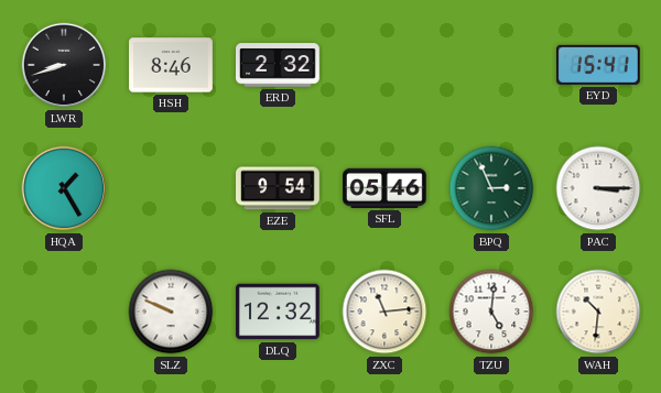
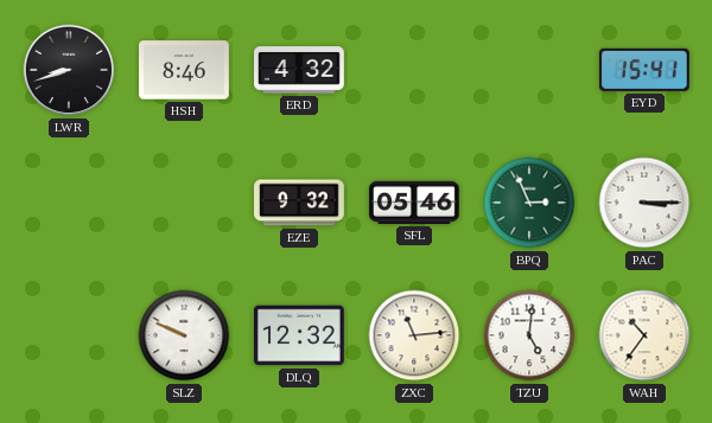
ERD: 2:32 -> 4:32
HQA: 1:25 -> none
EZE: 9:54 -> 9:32
WAH: 10:31 -> 10:36
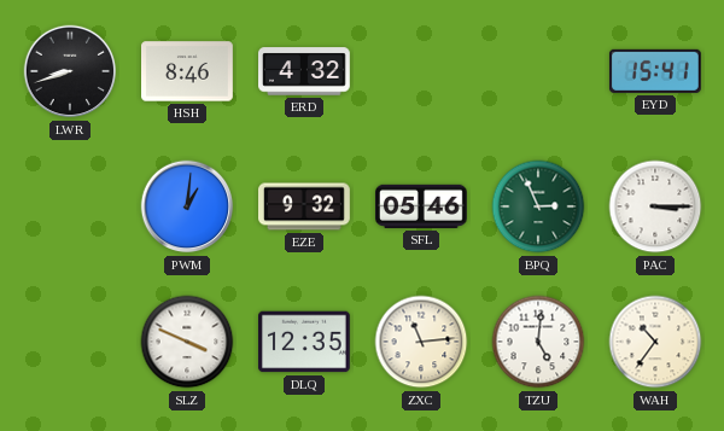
PWM: none -> 1:01
SLZ: 9:49 -> 3:49
DLQ: 12:32 -> 12:35
